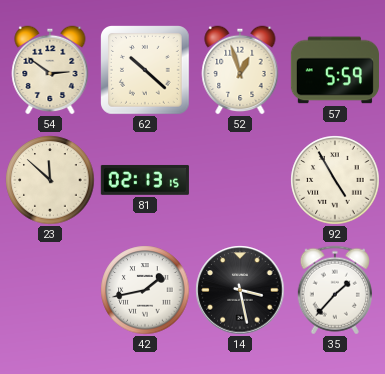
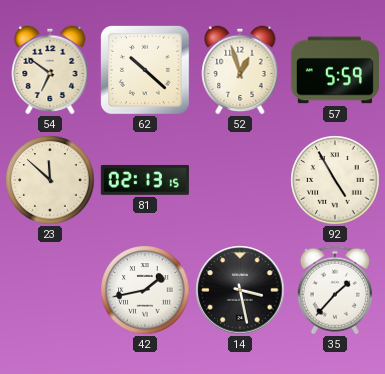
54: 2:51 -> 6:51
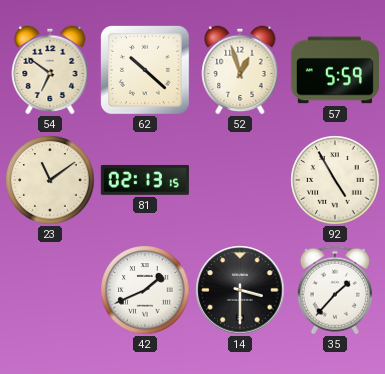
23: 11:52 -> 11:09
42: 1:43 -> 1:41
14: 3:28 -> 3:30
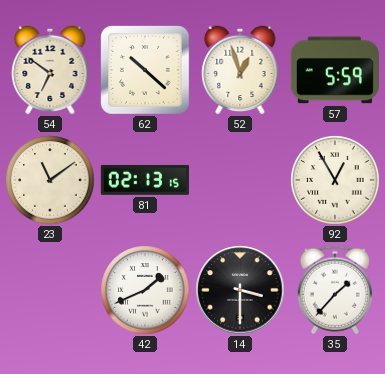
92: 4:55 -> 12:55
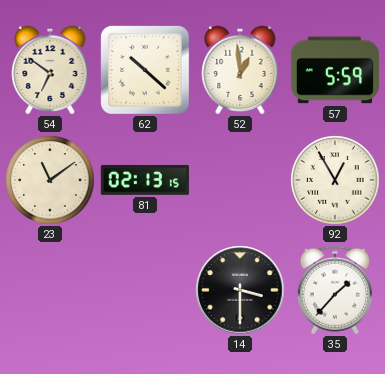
52: 12:57 -> 12:59
42: 1:41 -> none
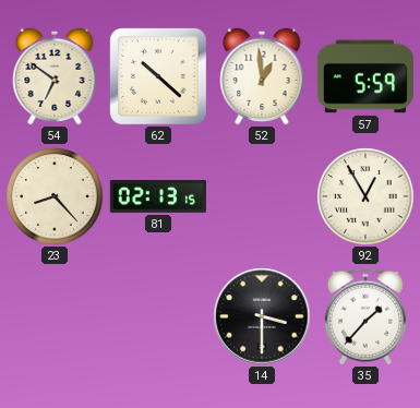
23: 11:09 -> 8:23
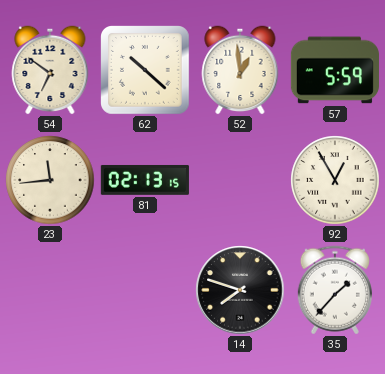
23: 8:23 -> 11:44
14: 3:30 -> 7:48
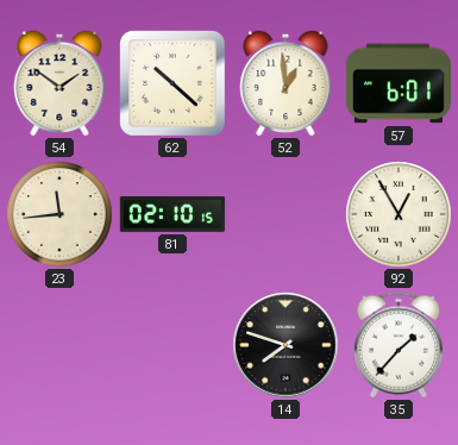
54: 6:51 -> 1:51
57: 5:59 -> 6:01
81: 02:13 -> 02:10
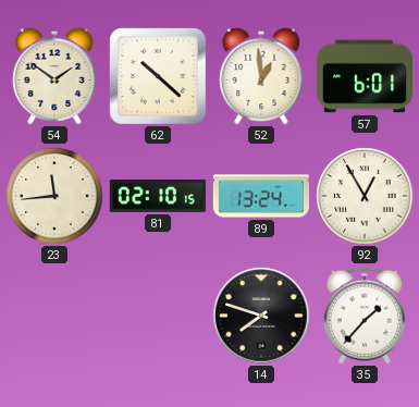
89: none -> 13:24
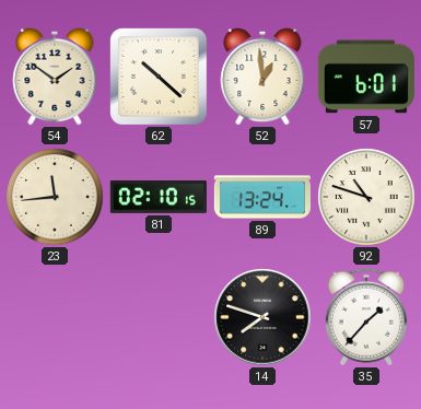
92: 12:55 -> 10:48
